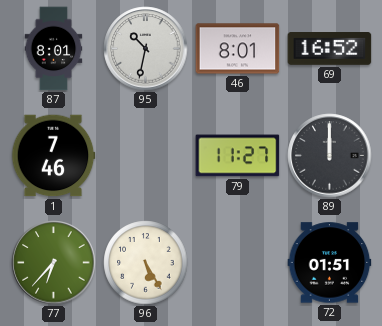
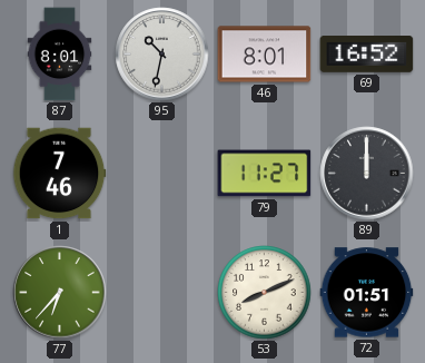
96: 5:25 -> none
53: none -> 8:11
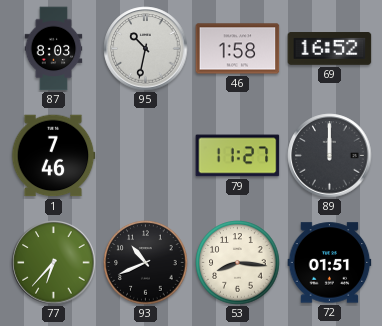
87: 8:01 -> 8:03
46: 8:01 -> 1:58
93: none -> 10:41
53: 8:11 -> 8:16
